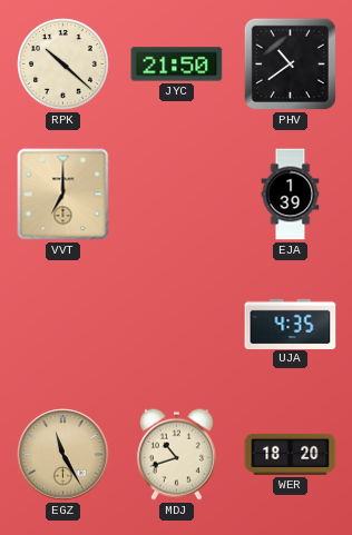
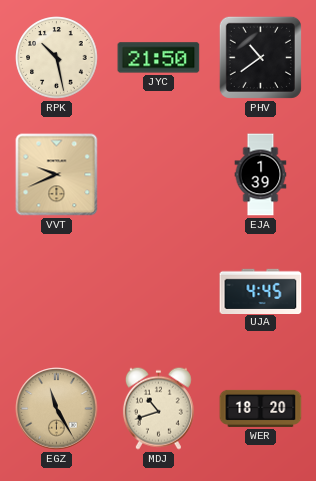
RPK: 10:22 -> 10:28
VVT: 7:00 -> 9:41
UJA: 4:35 -> 4:45
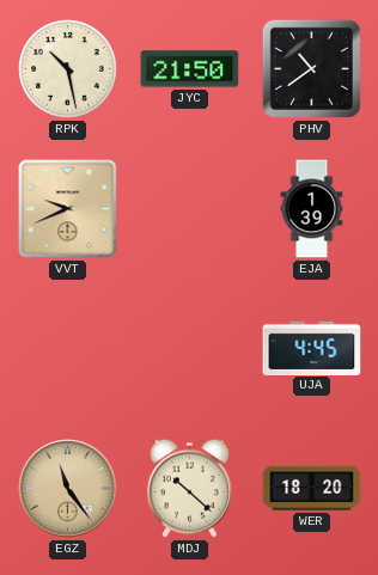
EGZ: 11:25 -> 11:24
MDJ: 10:42 -> 10:22
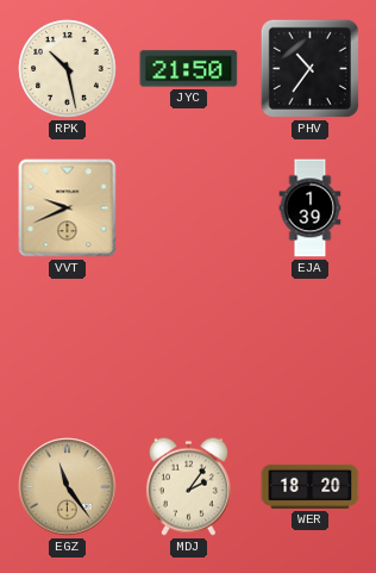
PHV: 10:39 -> 10:36
UJA: 4:45 -> none
MDJ: 10:22 -> 2:06
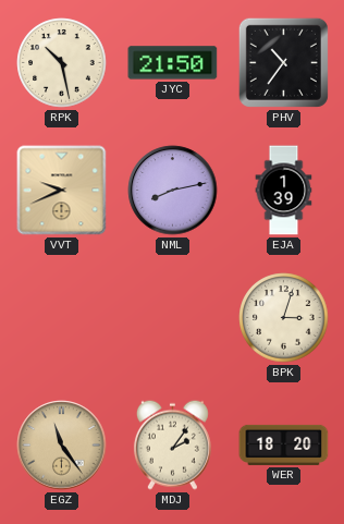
NML: none -> 8:13
BPK: none -> 3:03
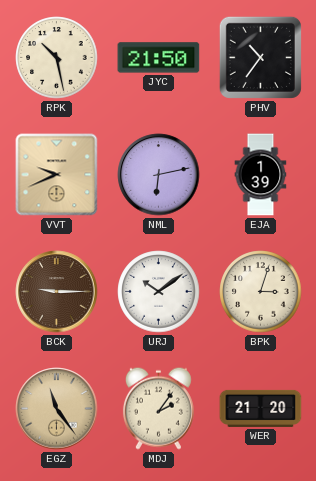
NML: 8:13 -> 6:13
BCK: none -> 9:15
URJ: none -> 10:09
WER: 18:20 -> 21:20
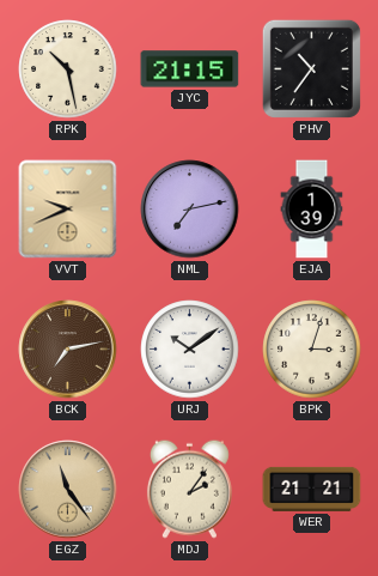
JYC: 21:50 -> 21:15
NML: 6:13 -> 7:13
BCK: 9:15 -> 7:13
WER: 21:20 -> 21:21
